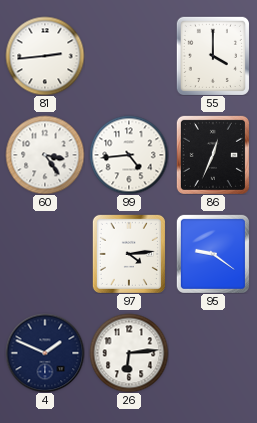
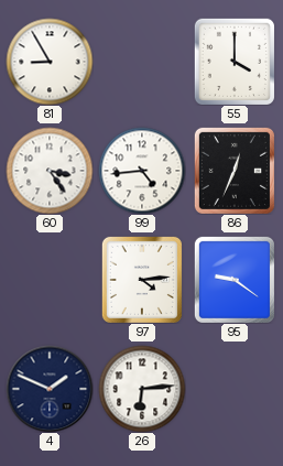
81: 2:44 -> 8:55
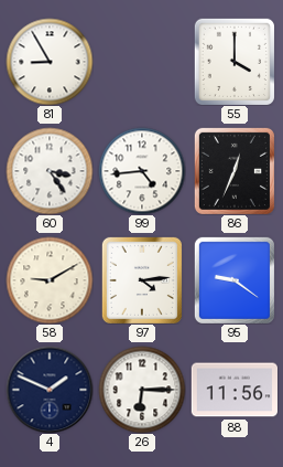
58: none -> 9:10
26: 6:14 -> 6:15
88: none -> 11:56
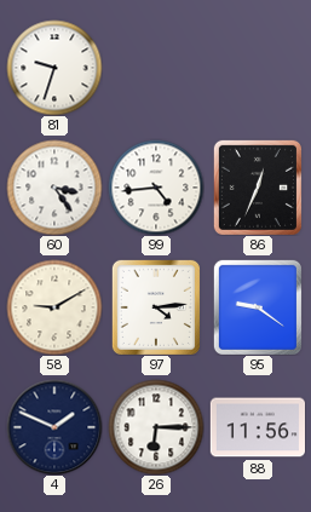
81: 8:55 -> 9:33
55: 4:00 -> none
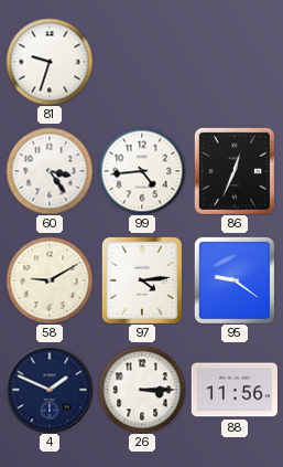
26: 6:15 -> 3:15
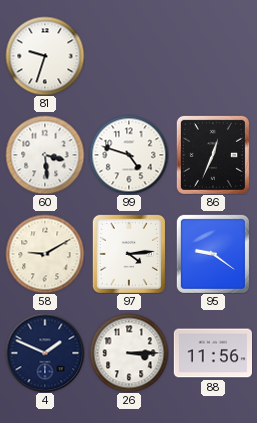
60: 3:24 -> 3:29
99: 4:44 -> 4:48
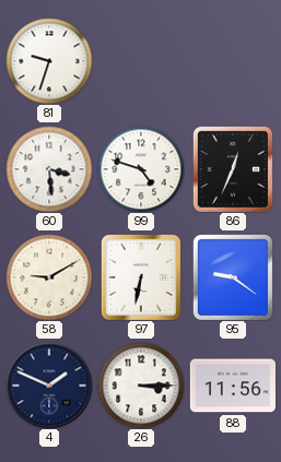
97: 4:14 -> 6:32
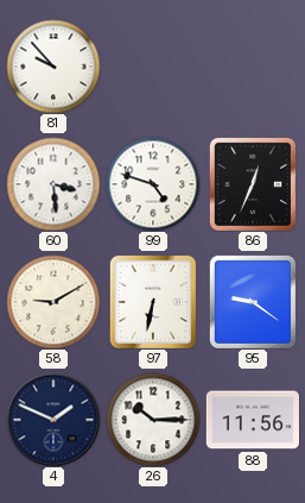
81: 9:33 -> 9:53
26: 3:15 -> 10:15
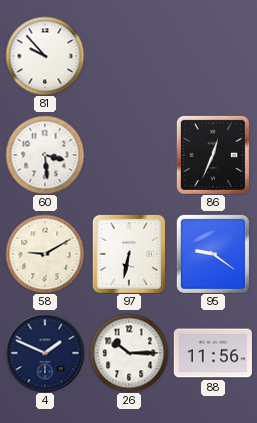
99: 4:48 -> none
